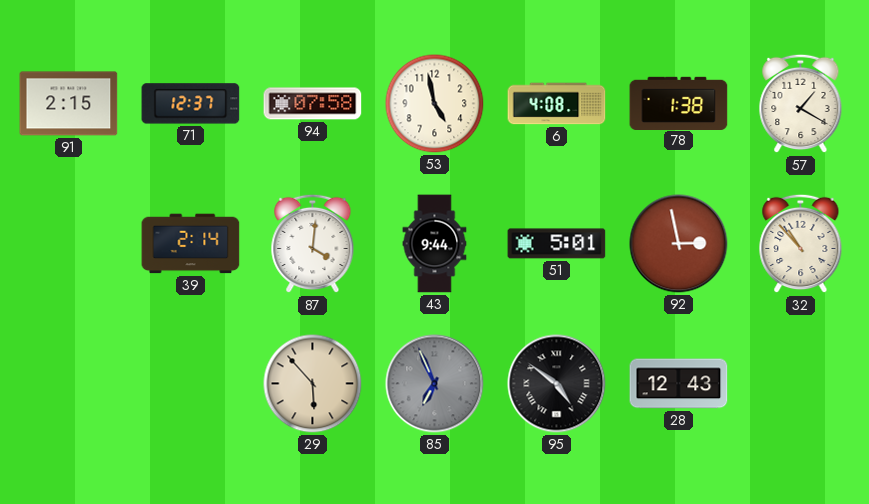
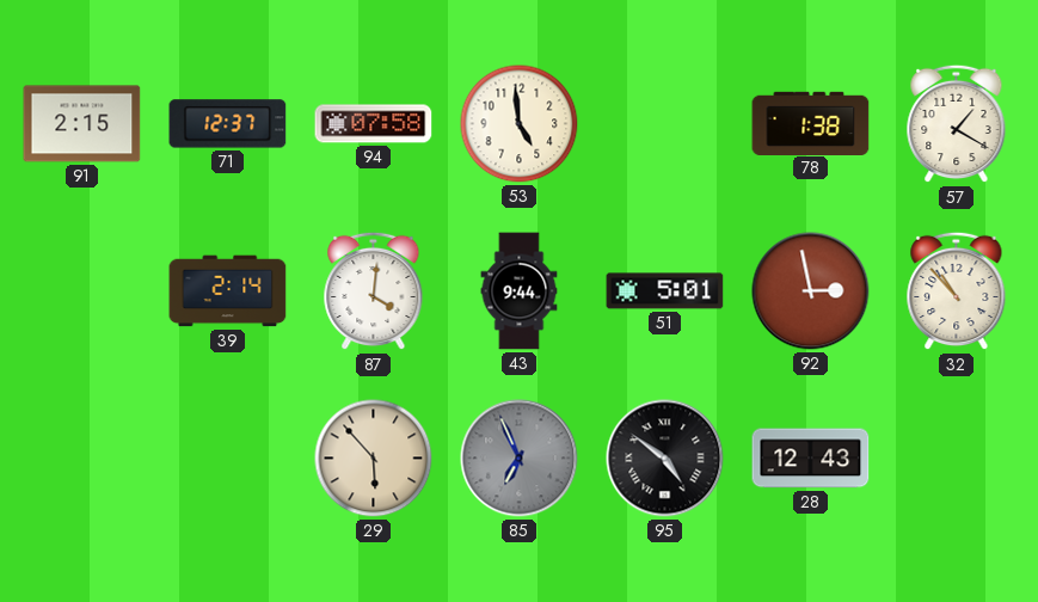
53: 4:58 -> 4:59
6: 4:08 -> none
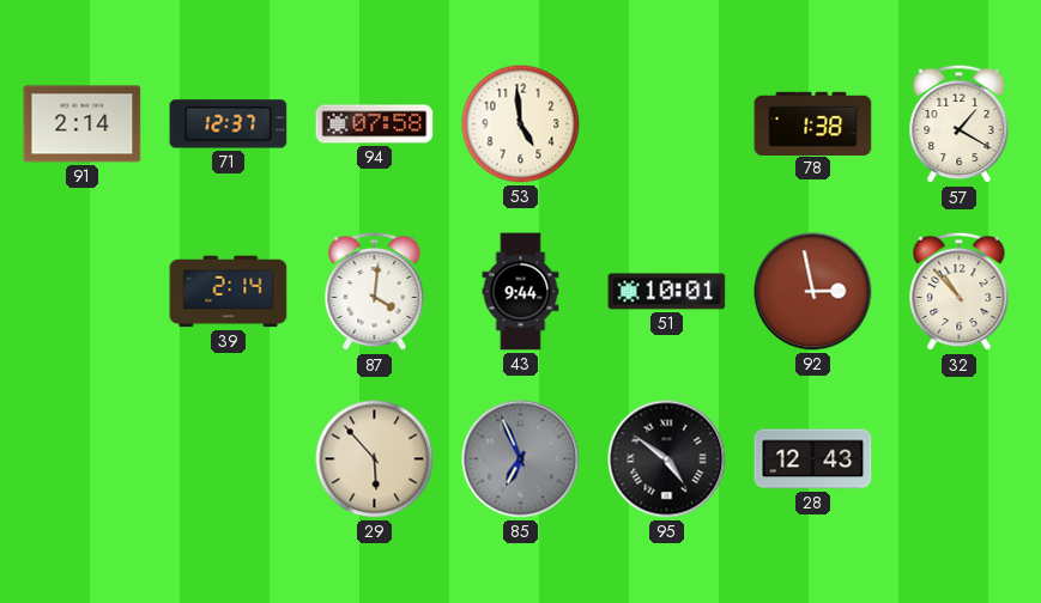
91: 2:15 -> 2:14
51: 5:01 -> 10:01
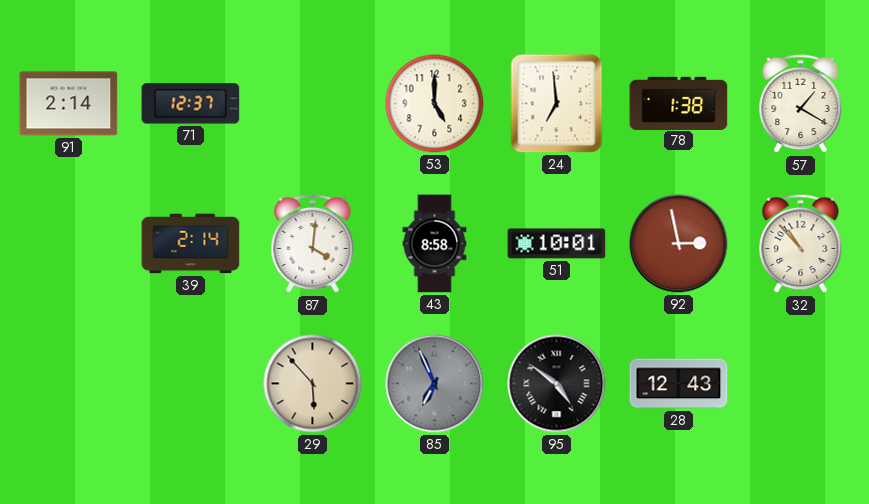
94: 07:58 -> none
53: 4:59 -> 5:00
24: none -> 6:59
43: 9:44 -> 8:58
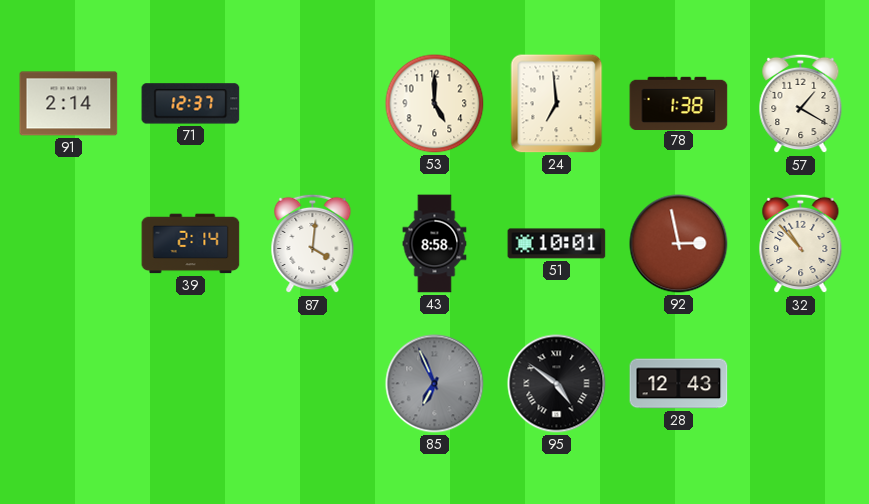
29: 5:53 -> none
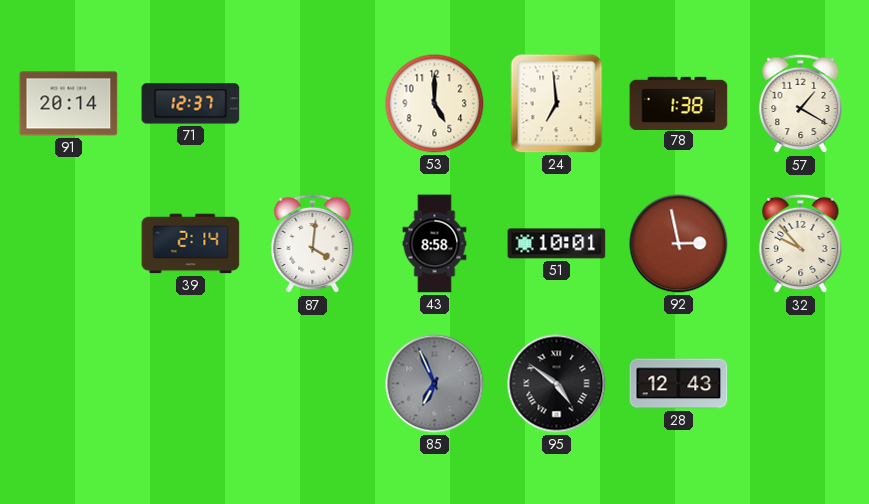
91: 2:14 -> 20:14
32: 10:53 -> 9:53
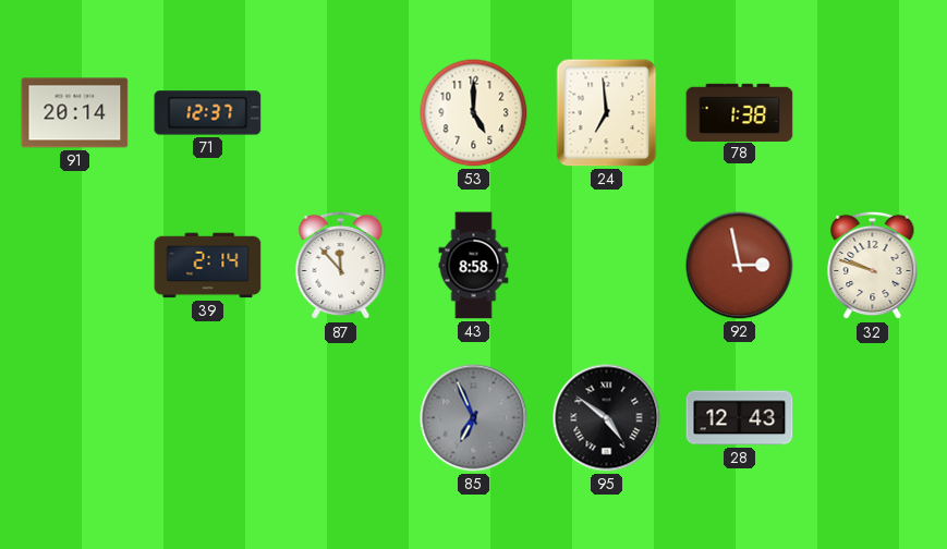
57: 1:20 -> none
87: 4:01 -> 11:53
51: 10:01 -> none
32: 9:53 -> 9:48
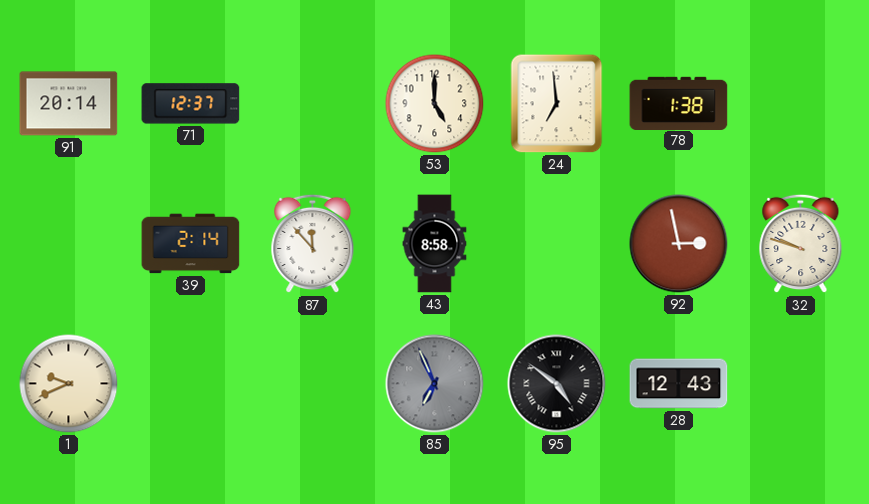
1: none -> 9:41
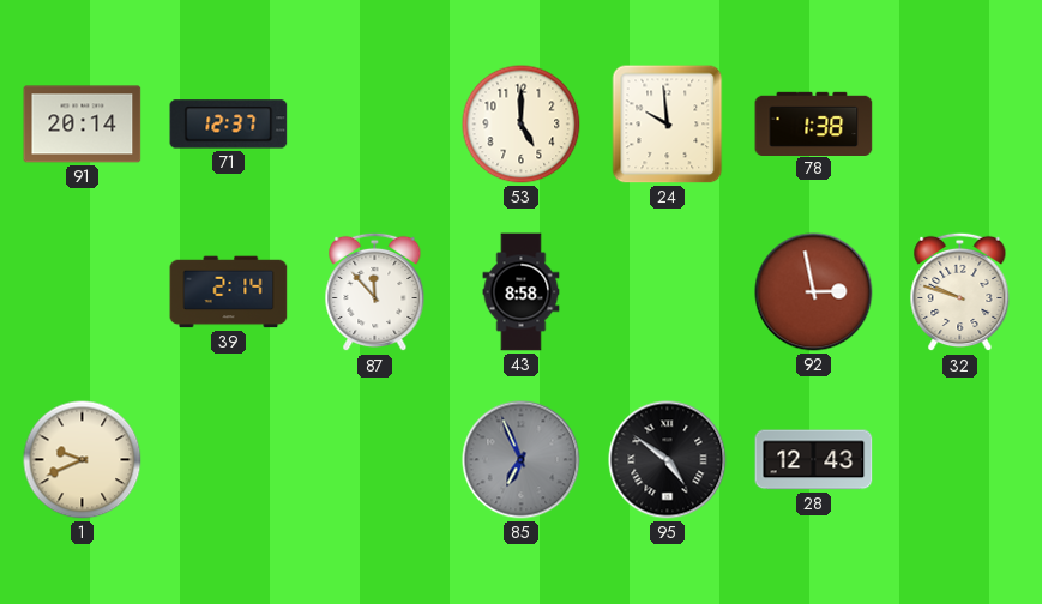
24: 6:59 -> 9:59
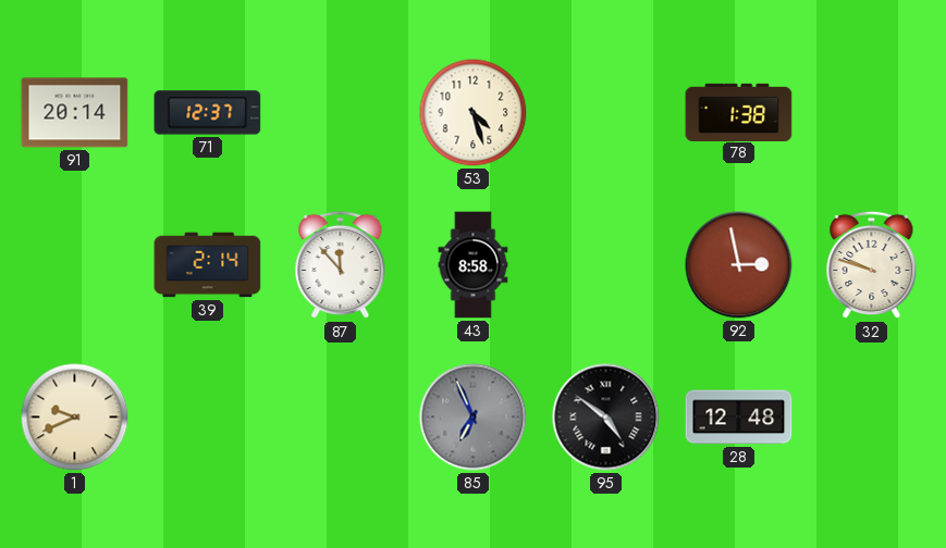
53: 5:00 -> 4:27
24: 9:59 -> none
28: 12:43 -> 12:48
